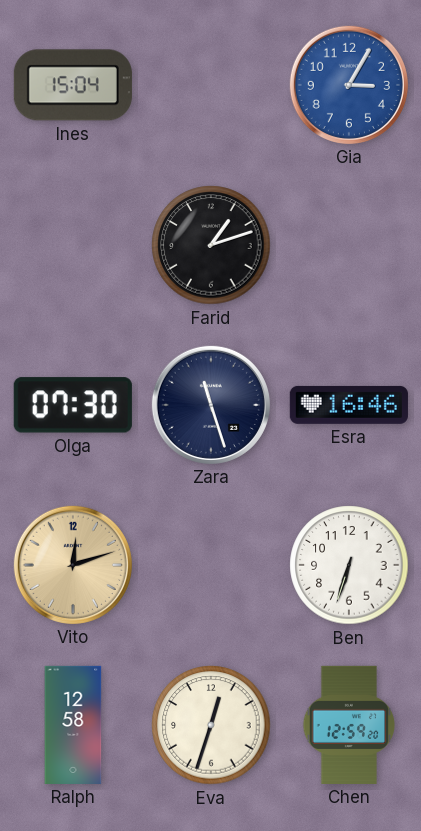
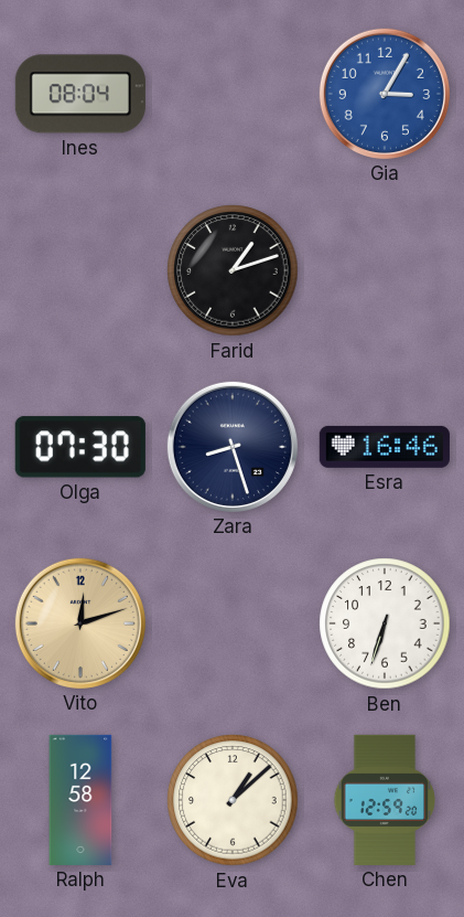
Ines: 15:04 -> 08:04
Zara: 11:27 -> 8:27
Eva: 12:33 -> 1:08
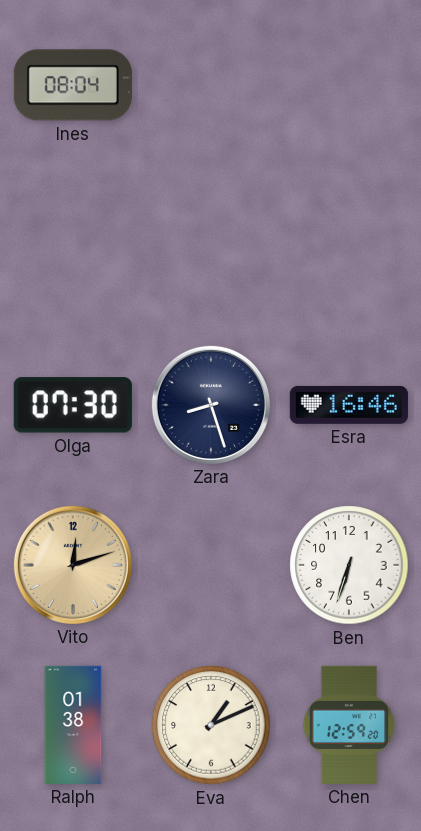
Gia: 3:05 -> none
Farid: 1:12 -> none
Ralph: 12:58 -> 01:38
Eva: 1:08 -> 1:11
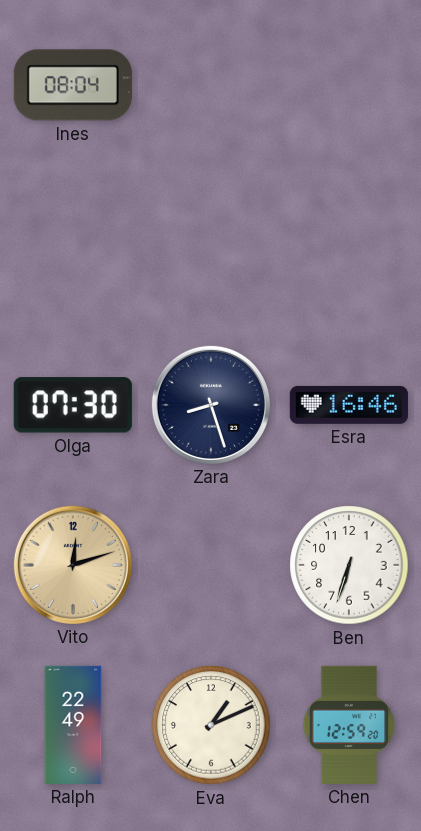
Ralph: 01:38 -> 22:49
